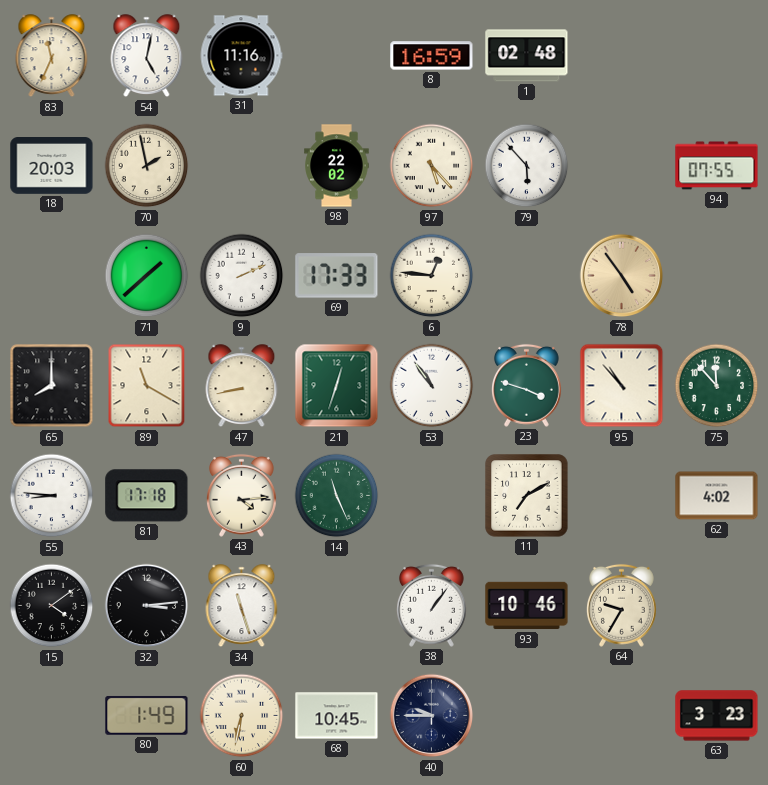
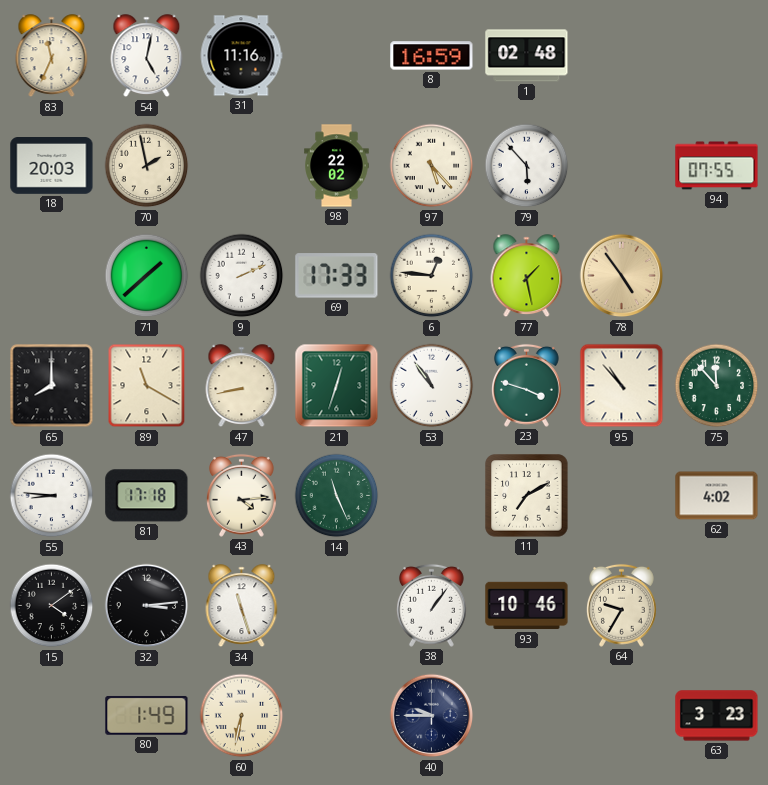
77: none -> 1:28
68: 10:45 -> none
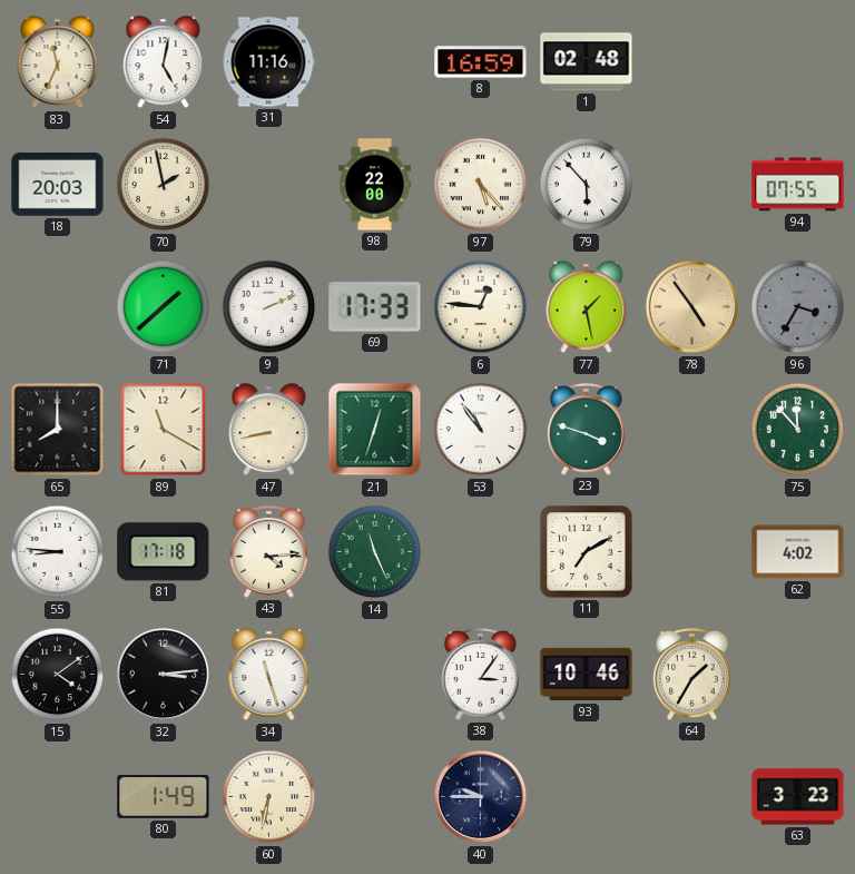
98: 22:02 -> 22:00
96: none -> 3:35
95: 10:53 -> none
38: 1:06 -> 3:06
64: 9:35 -> 1:35
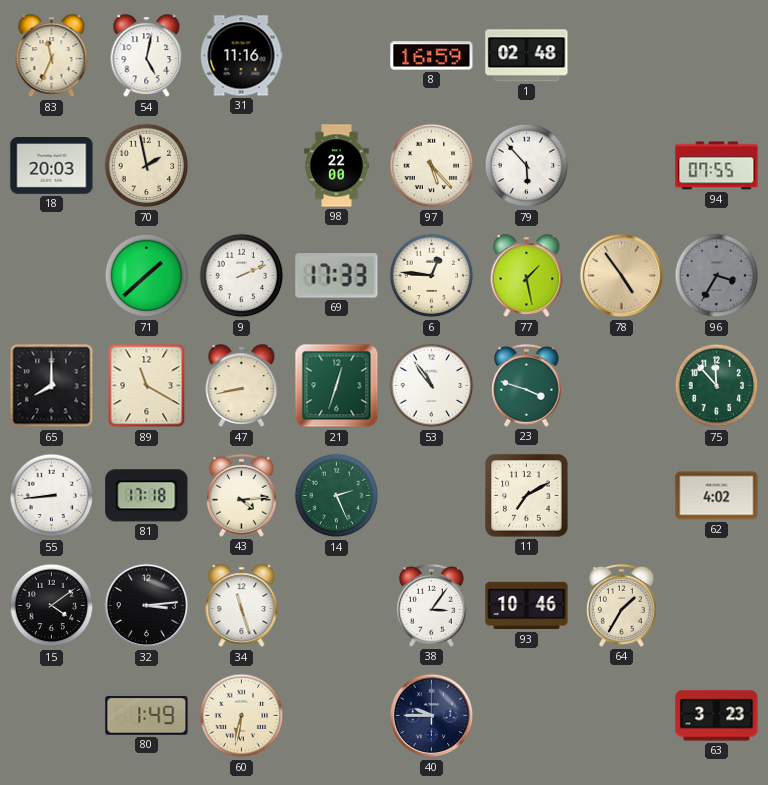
55: 8:46 -> 8:44
14: 11:26 -> 2:26
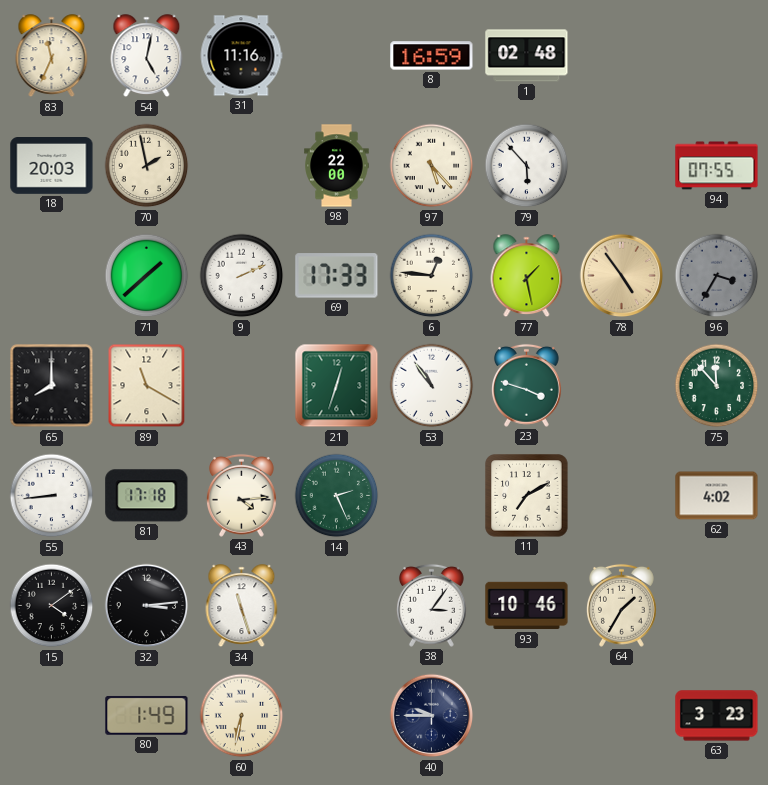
47: 8:43 -> none
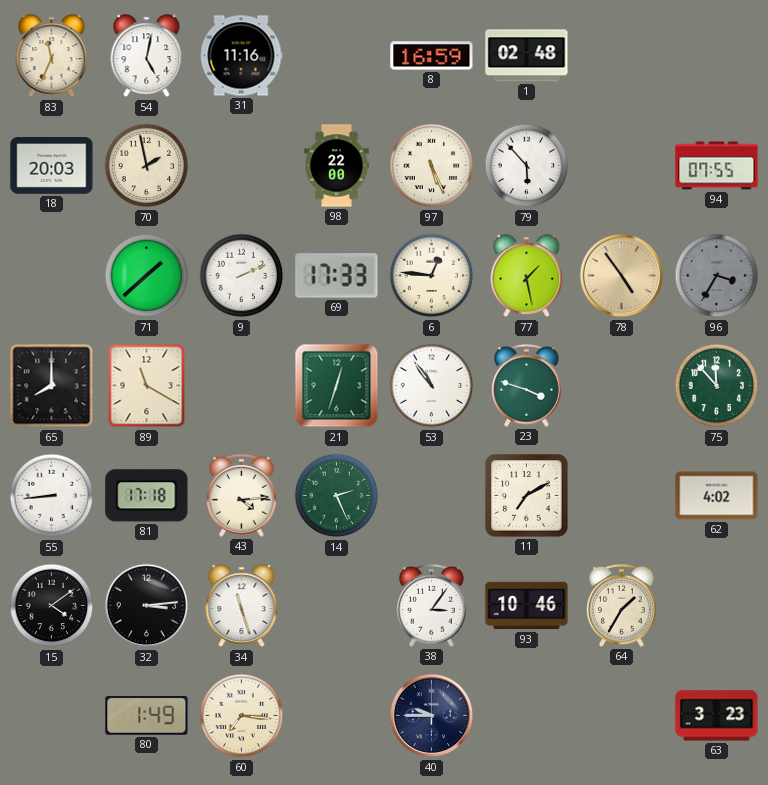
97: 5:23 -> 5:26
60: 6:32 -> 7:16
